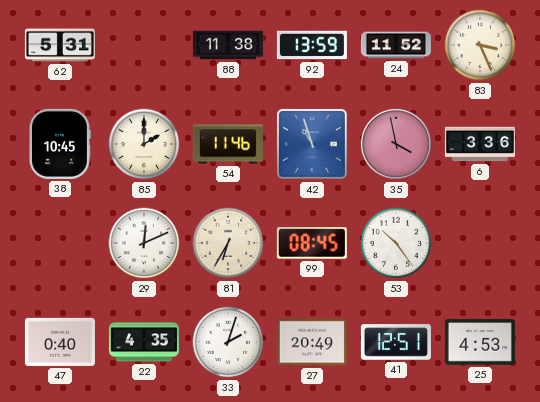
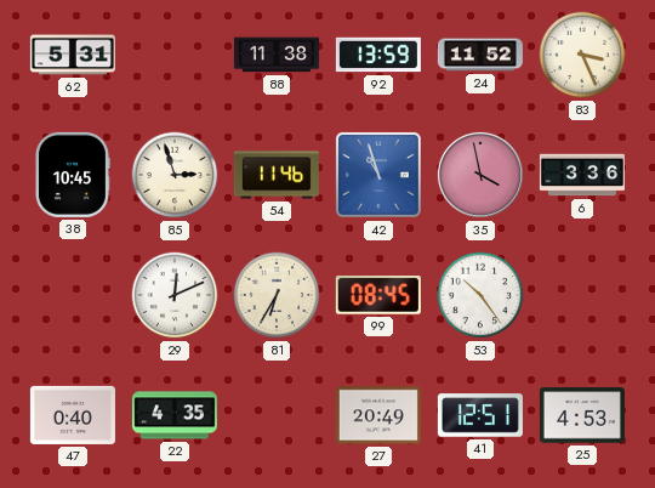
85: 2:00 -> 2:57
33: 2:03 -> none
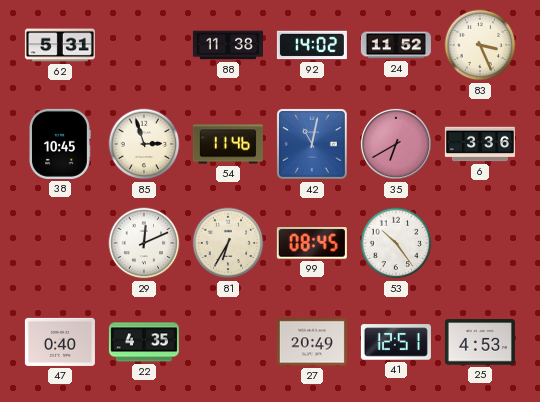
92: 13:59 -> 14:02
42: 10:57 -> 11:02
35: 3:58 -> 6:40
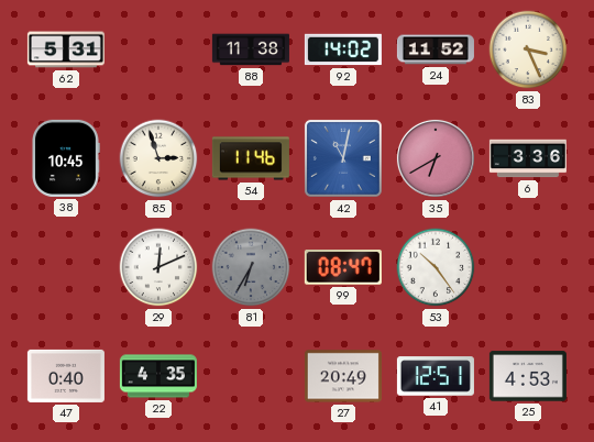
81 dial: cream -> grey
99: 08:45 -> 08:47
